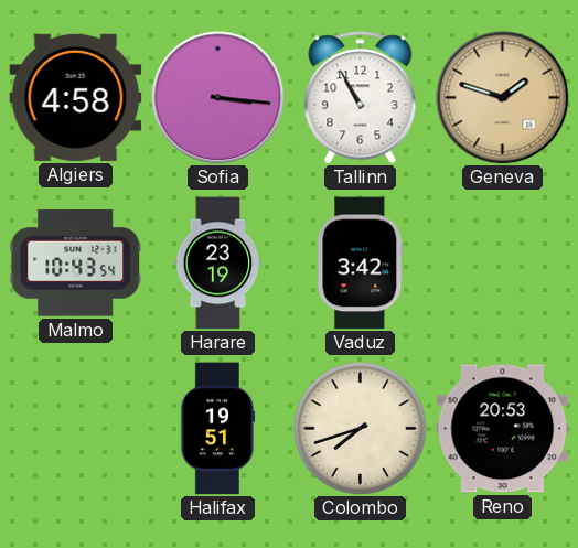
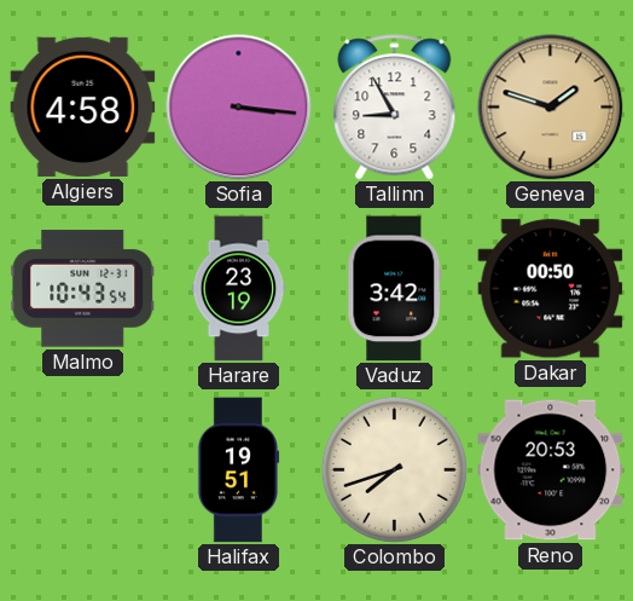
Tallinn: 10:55 -> 8:55
Dakar: none -> 00:50
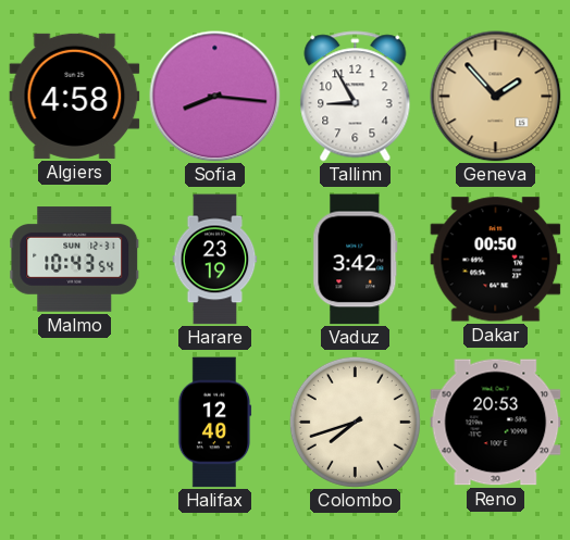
Sofia: 3:16 -> 8:16
Geneva: 1:48 -> 1:53
Halifax: 19:51 -> 12:40
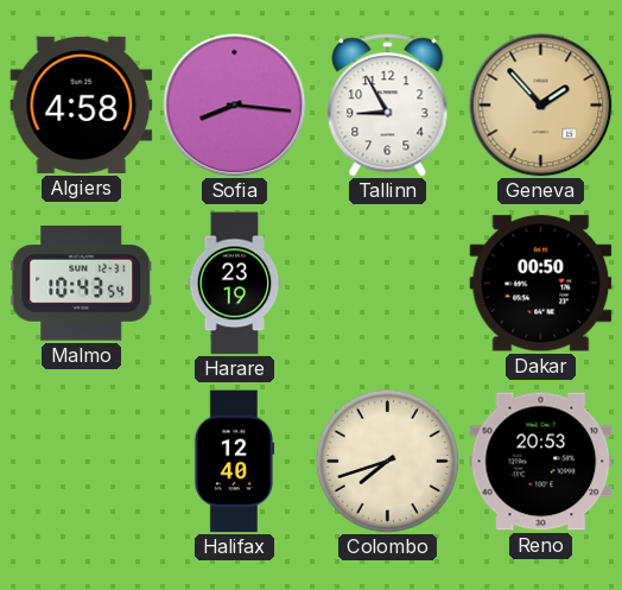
Vaduz: 3:42 -> none
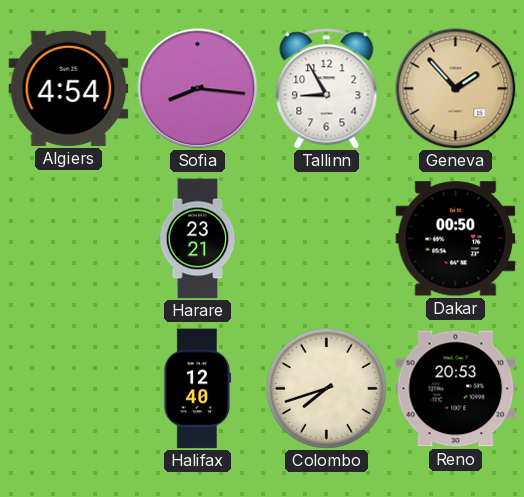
Algiers: 4:58 -> 4:54
Malmo: 10:43 -> none
Harare: 23:19 -> 23:21
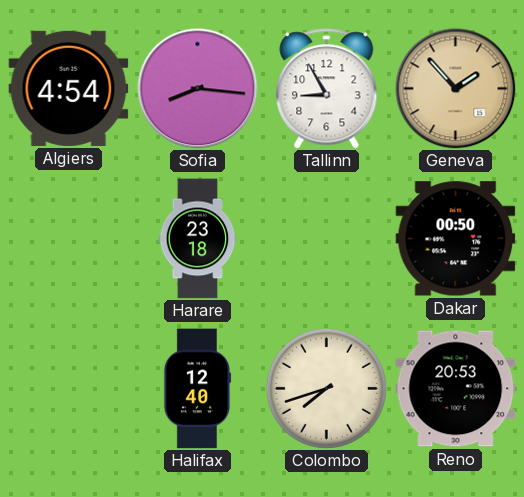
Harare: 23:21 -> 23:18
